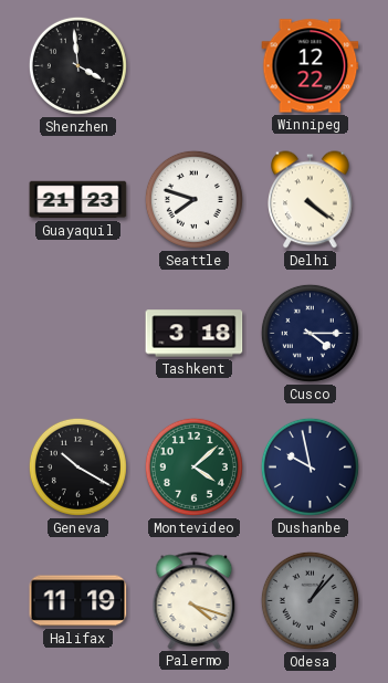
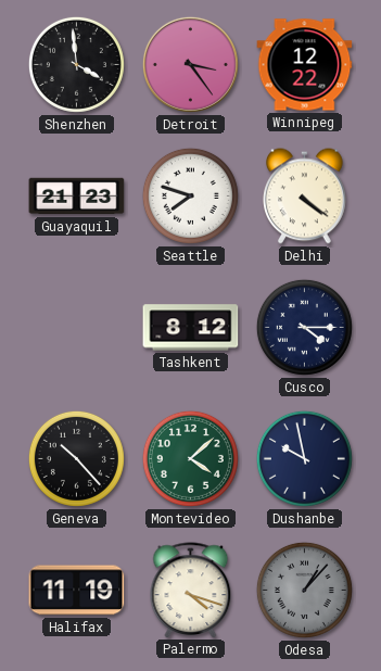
Detroit: none -> 3:24
Tashkent: 3:18 -> 8:12
Geneva: 10:20 -> 10:23
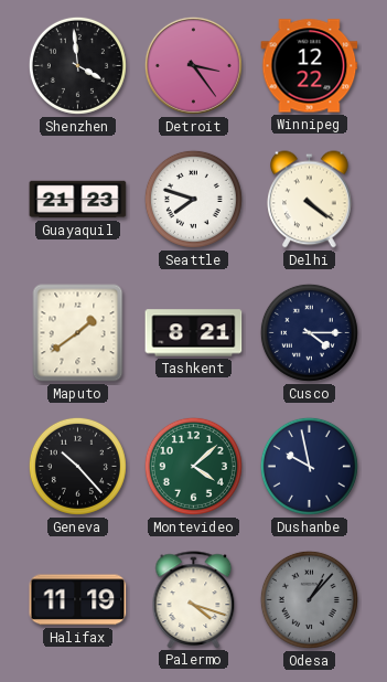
Maputo: none -> 1:39
Tashkent: 8:12 -> 8:21
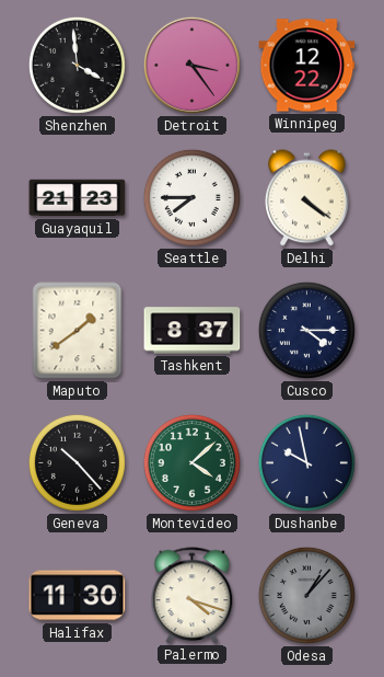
Seattle: 7:48 -> 7:45
Tashkent: 8:21 -> 8:37
Halifax: 11:19 -> 11:30
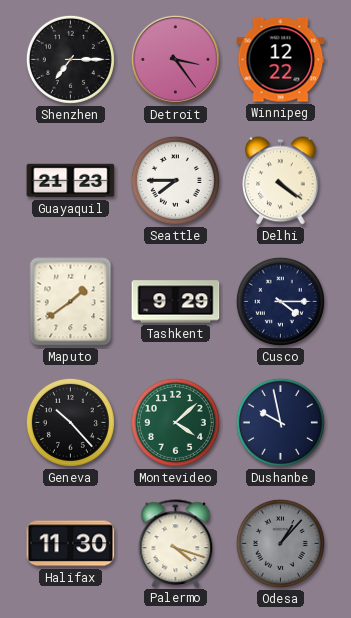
Shenzhen: 3:59 -> 7:15
Tashkent: 8:37 -> 9:29
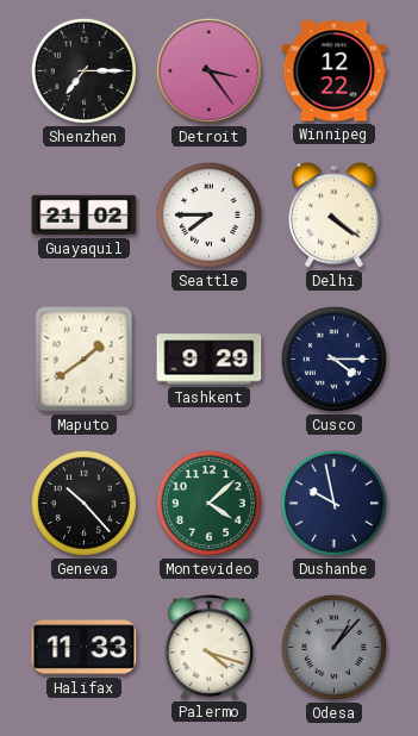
Guayaquil: 21:23 -> 21:02
Halifax: 11:30 -> 11:33
